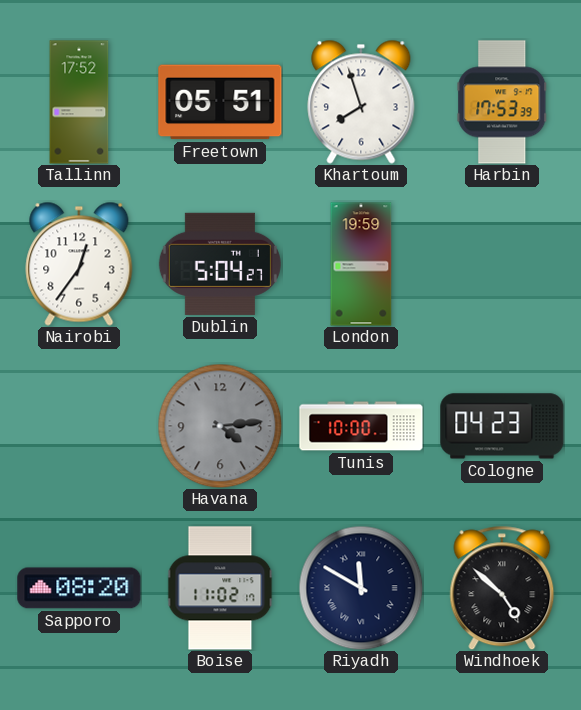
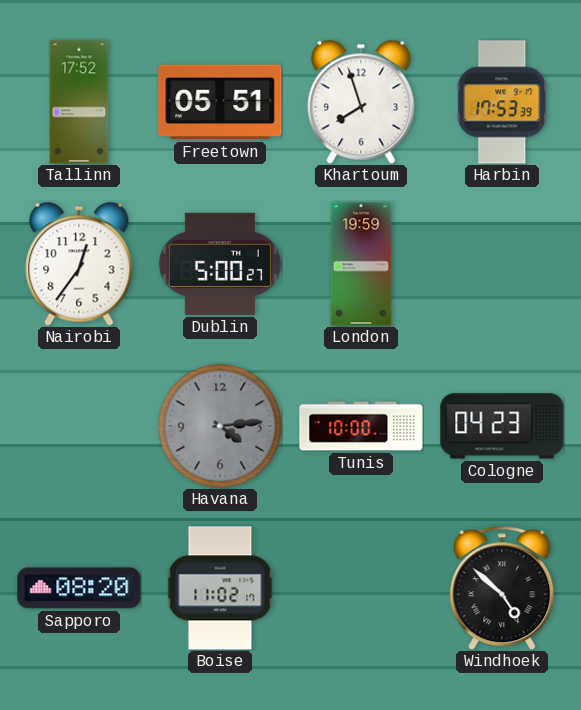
Dublin: 5:04 -> 5:00
Riyadh: 11:50 -> none
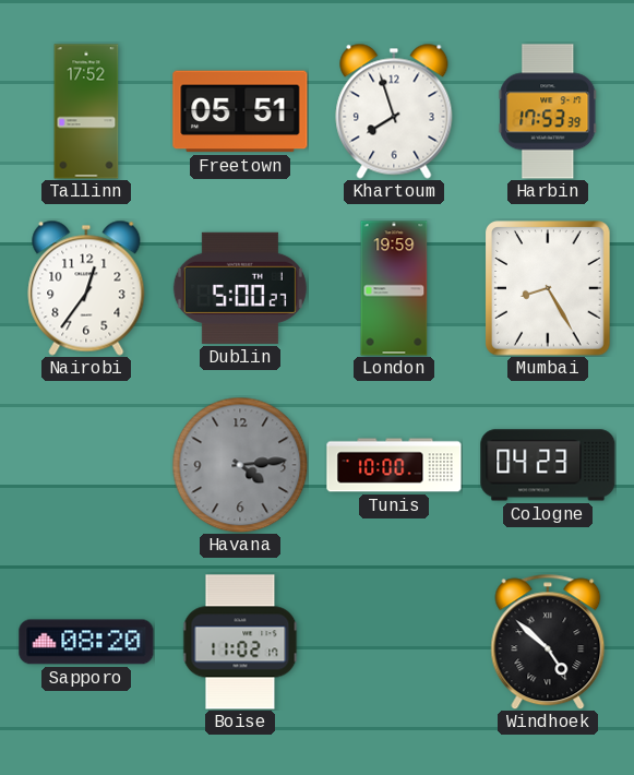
Mumbai: none -> 8:25
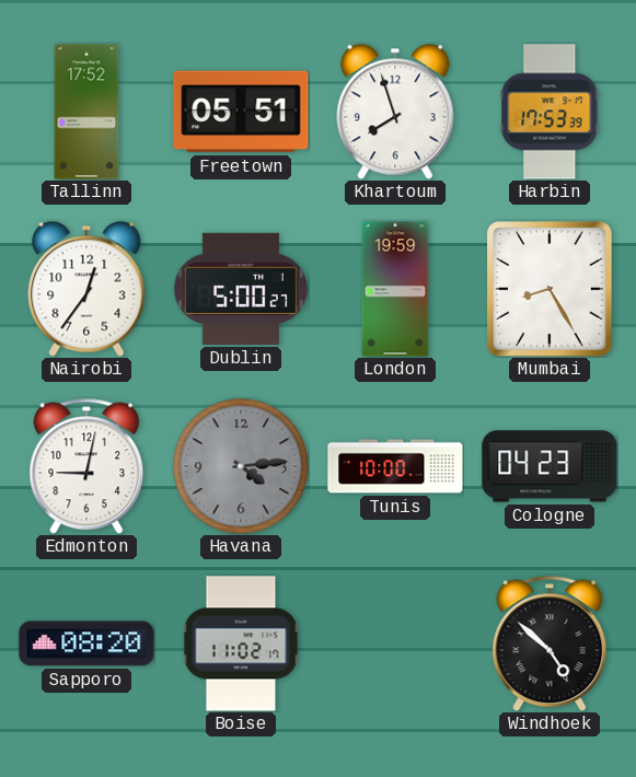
Edmonton: none -> 9:02
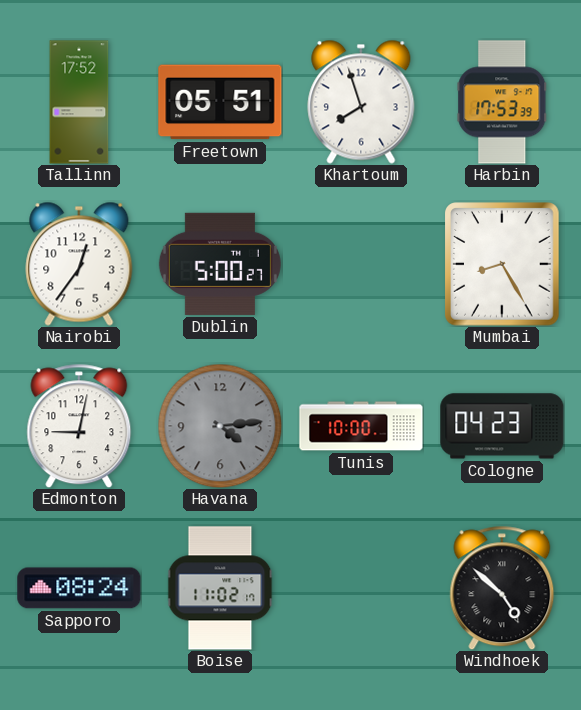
London: 19:59 -> none
Sapporo: 08:20 -> 08:24
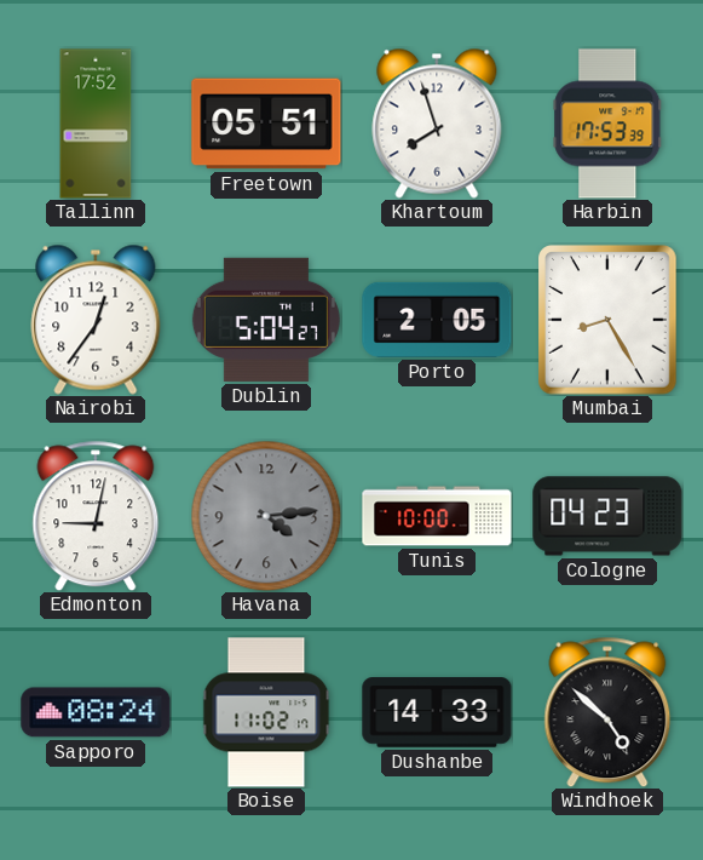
Dublin: 5:00 -> 5:04
Porto: none -> 2:05
Dushanbe: none -> 14:33
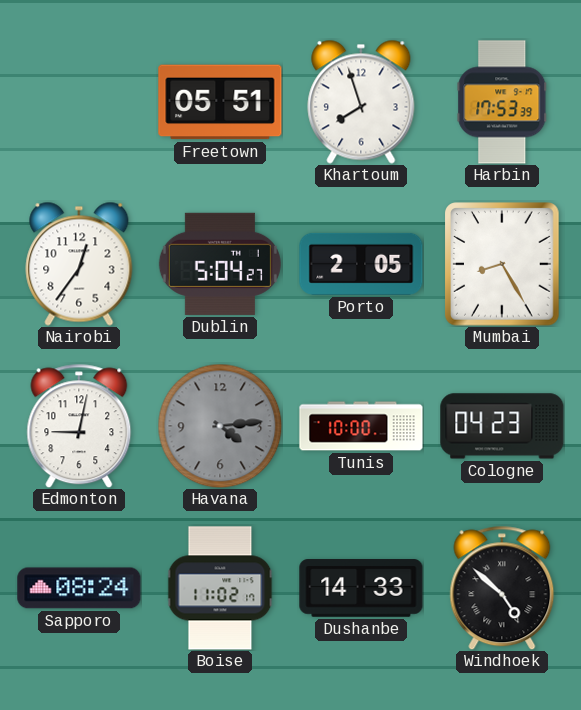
Tallinn: 17:52 -> none
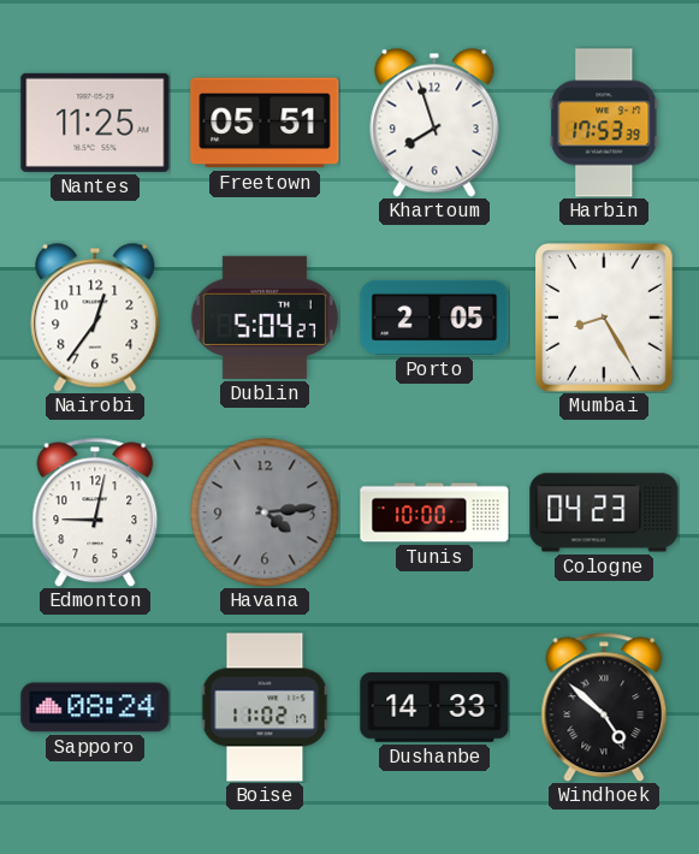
Nantes: none -> 11:25
